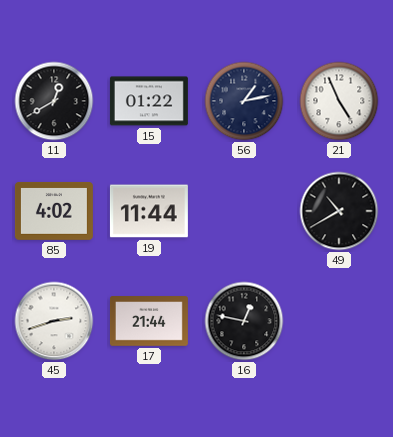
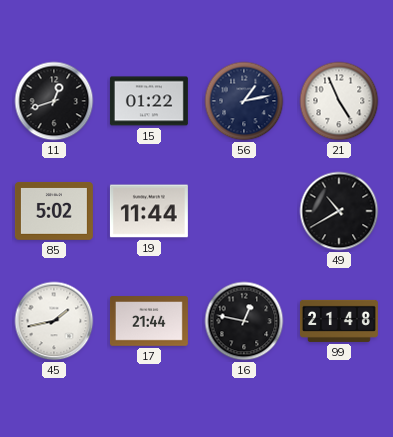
11: 12:40 -> 12:42
85: 4:02 -> 5:02
45: 2:42 -> 1:43
99: none -> 21:48
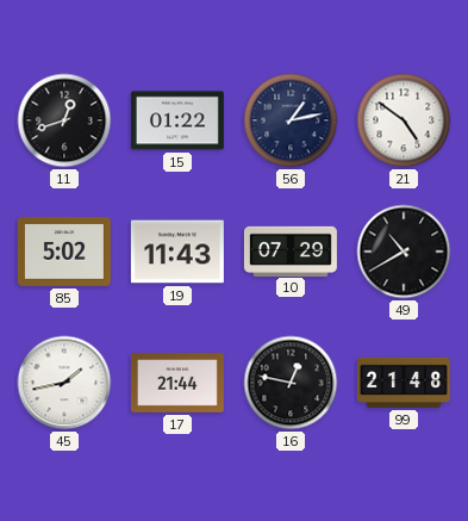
21: 4:56 -> 4:51
19: 11:44 -> 11:43
10: none -> 07:29
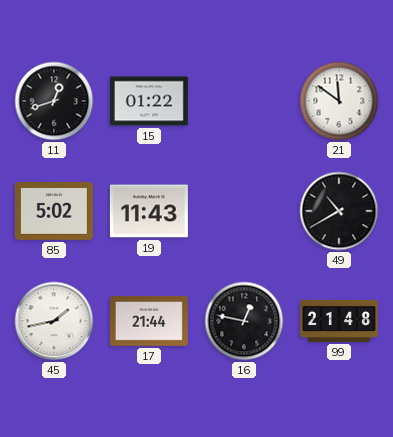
56: 1:13 -> none
21: 4:51 -> 11:51
10: 07:29 -> none
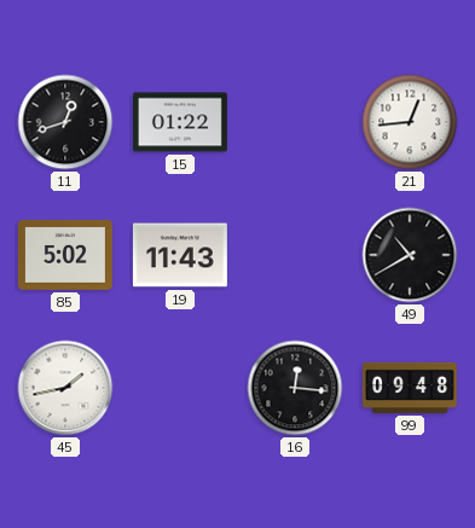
21: 11:51 -> 12:44
17: 21:44 -> none
16: 12:47 -> 12:16
99: 21:48 -> 09:48
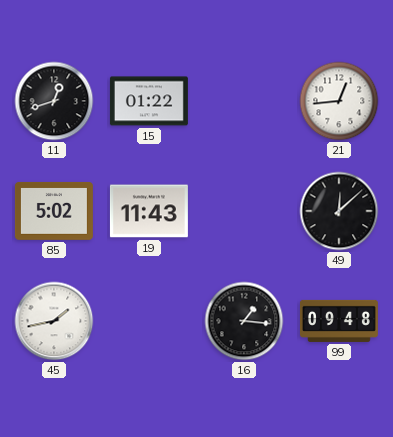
49: 10:40 -> 12:08
16: 12:16 -> 1:16
